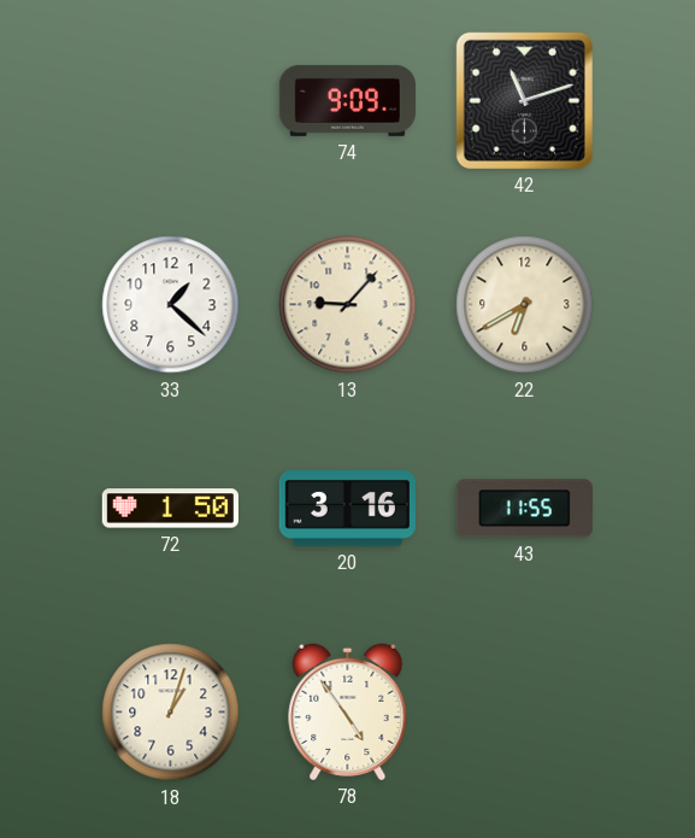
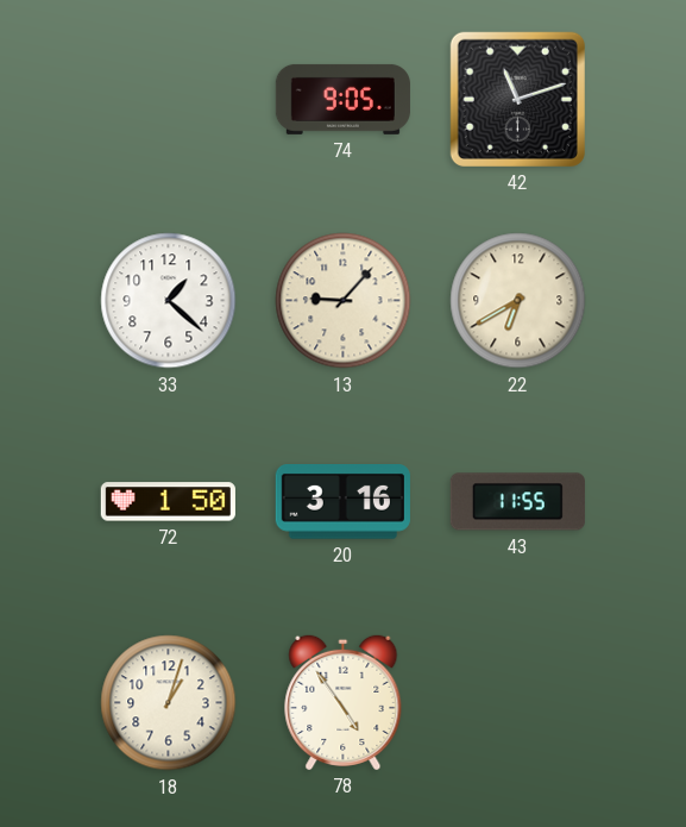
74: 9:09 -> 9:05
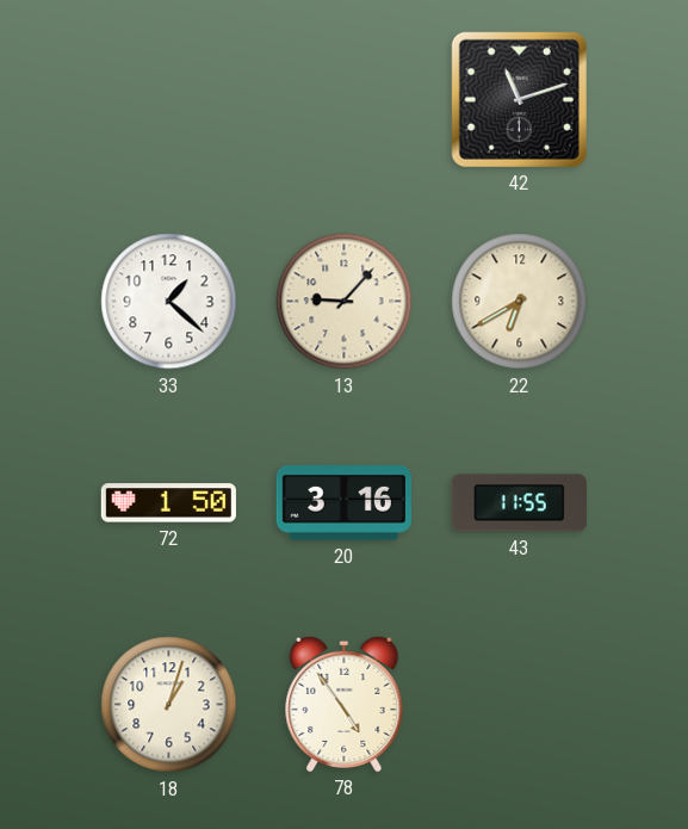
74: 9:05 -> none
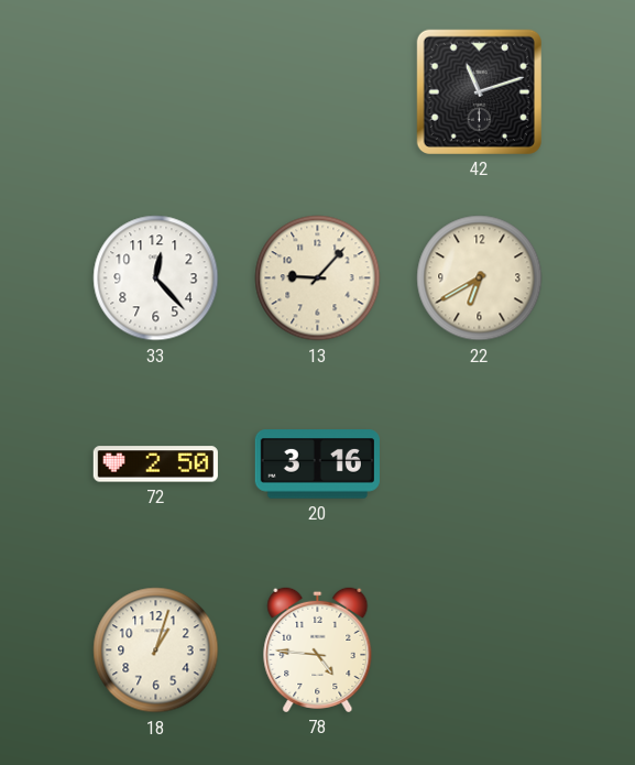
33: 1:22 -> 12:23
72: 1:50 -> 2:50
43: 11:55 -> none
78: 4:54 -> 4:46
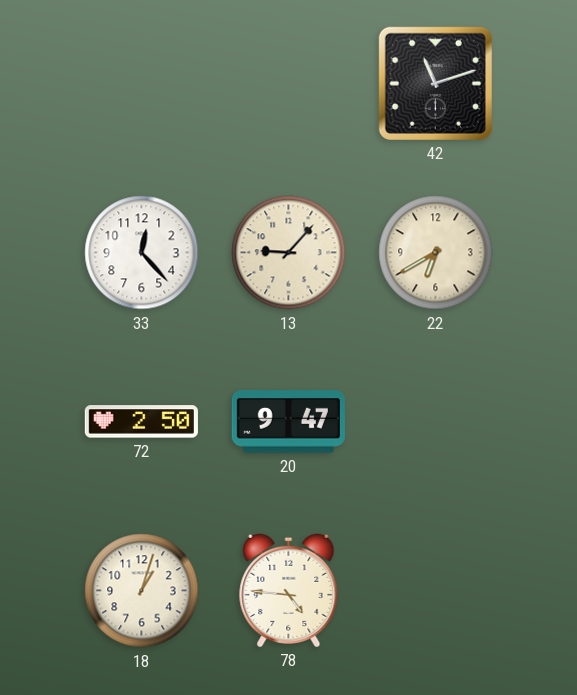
20: 3:16 -> 9:47
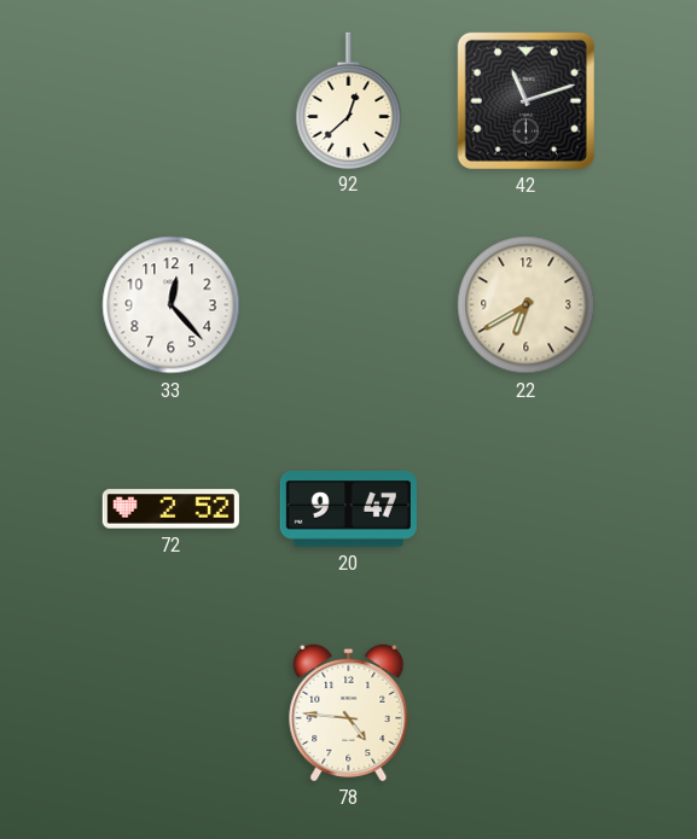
92: none -> 12:38
13: 9:07 -> none
72: 2:50 -> 2:52
18: 1:03 -> none
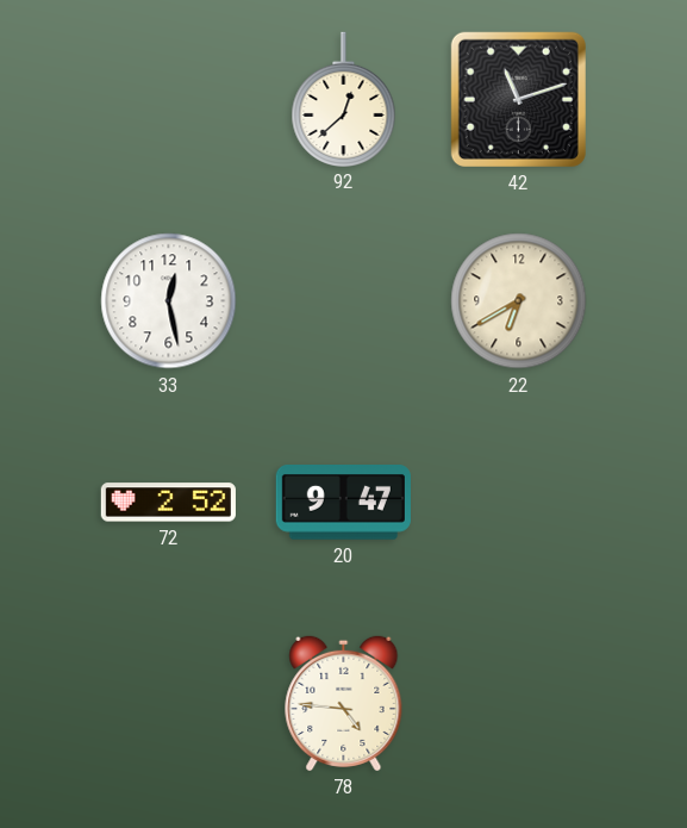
33: 12:23 -> 12:28
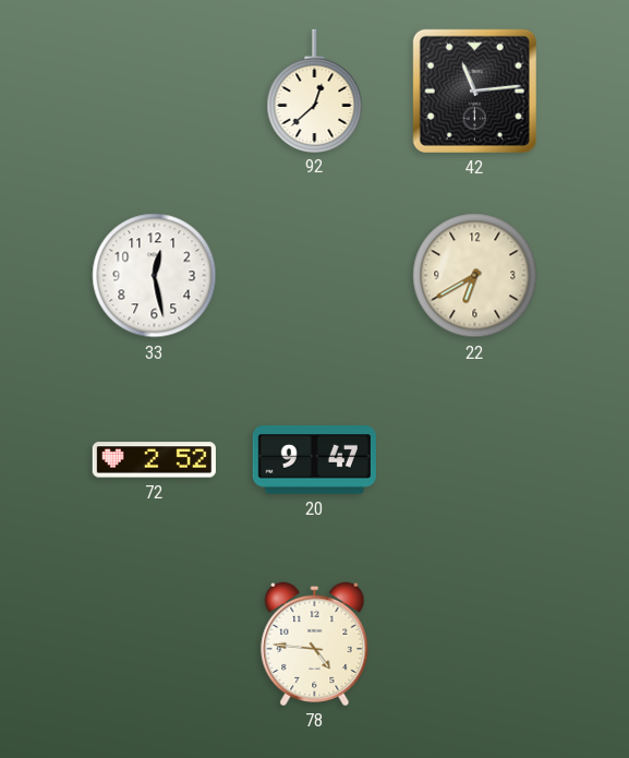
42: 11:12 -> 11:14
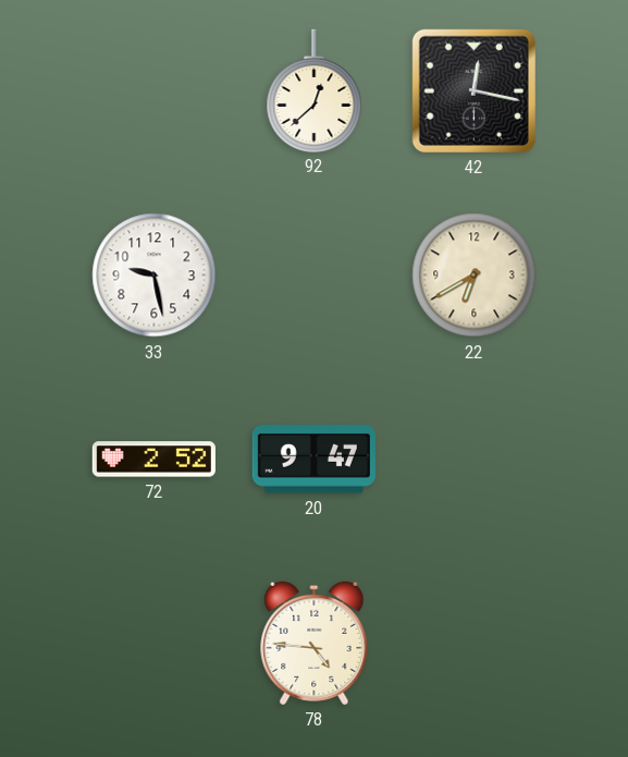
42: 11:14 -> 12:17
33: 12:28 -> 9:28
